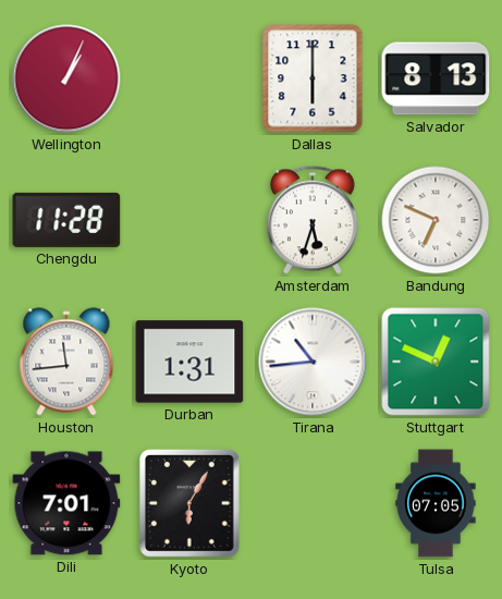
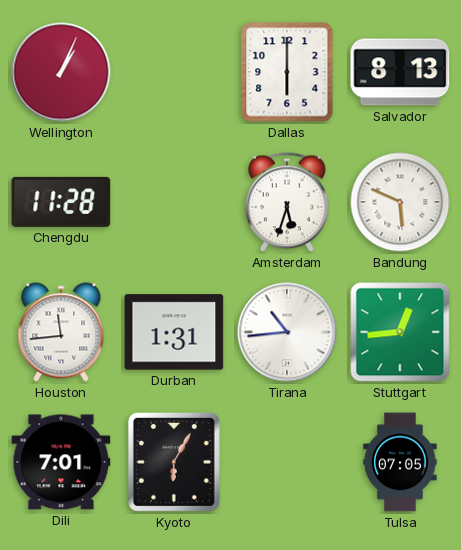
Bandung: 6:49 -> 5:49
Stuttgart: 12:49 -> 12:44
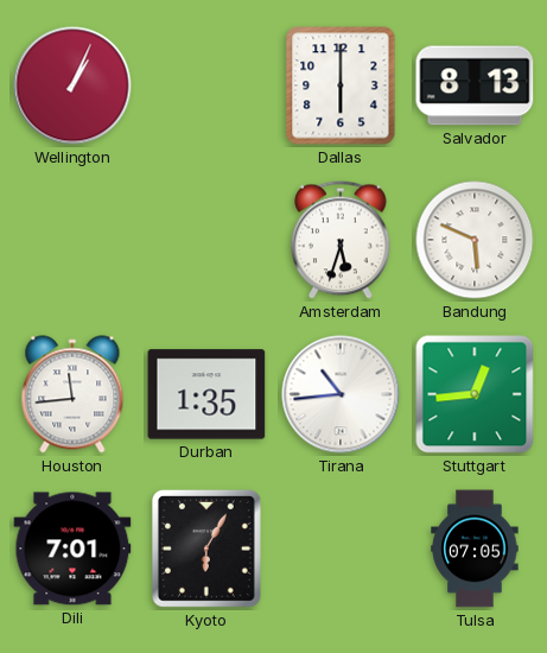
Chengdu: 11:28 -> none
Durban: 1:31 -> 1:35
